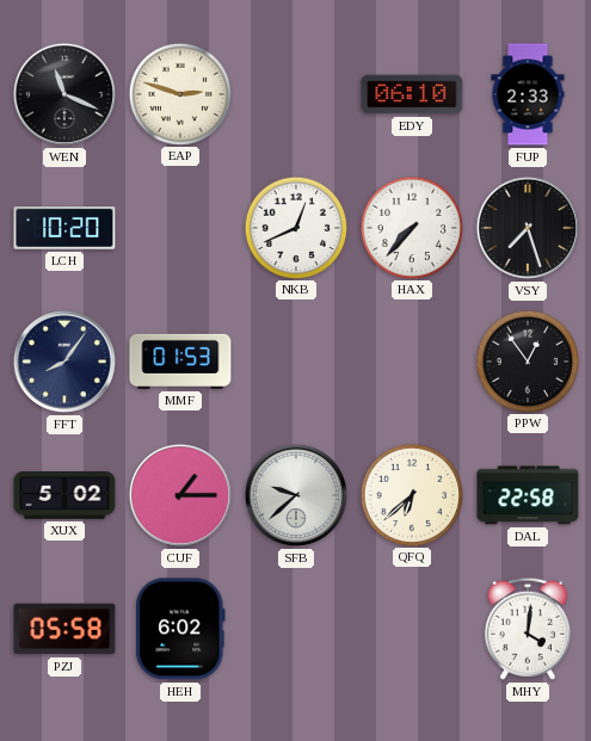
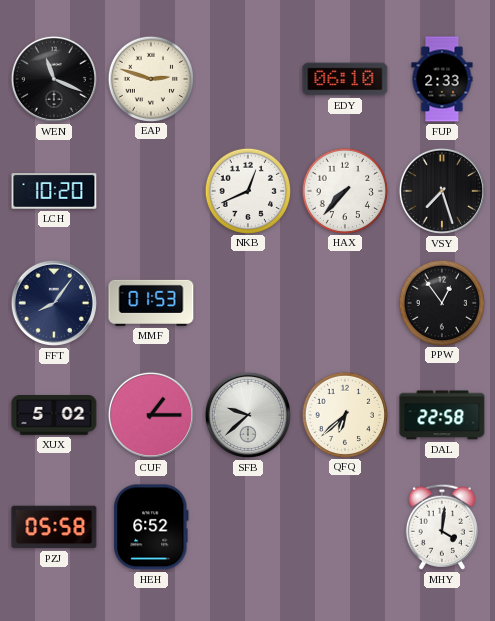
HEH: 6:02 -> 6:52
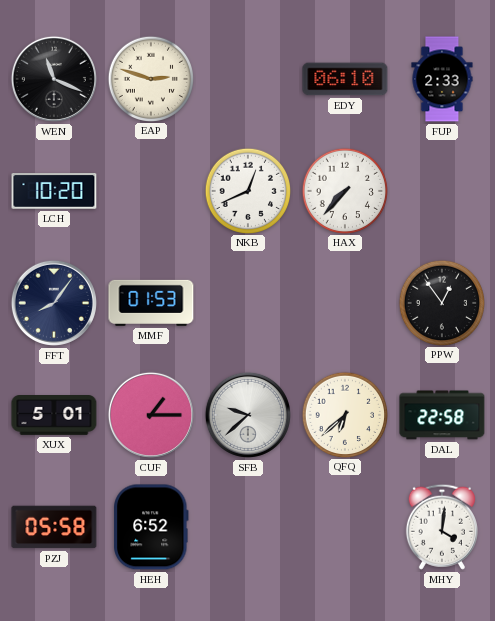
VSY: 7:27 -> none
XUX: 5:02 -> 5:01
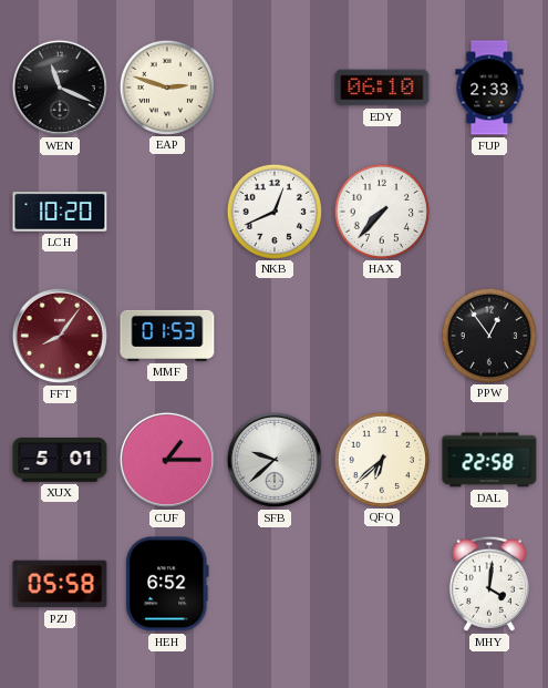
FFT dial: navy -> burgundy
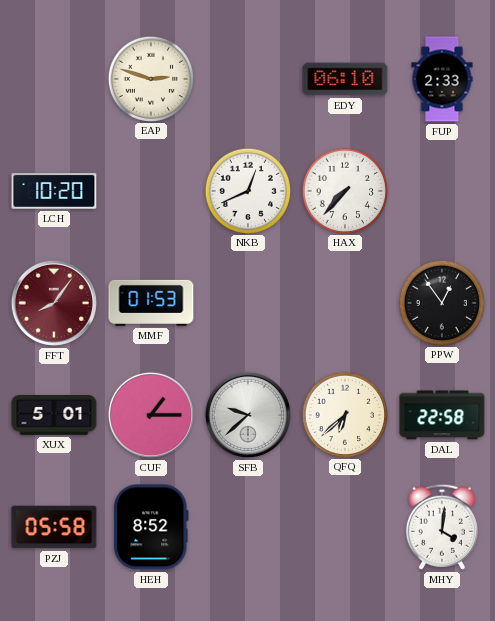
WEN: 11:19 -> none
HEH: 6:52 -> 8:52
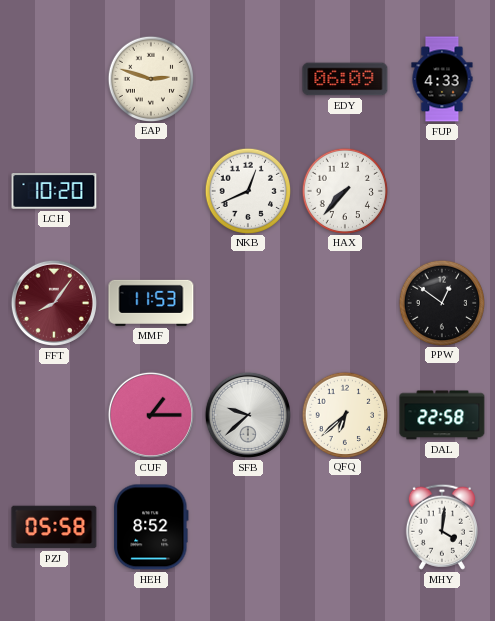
EDY: 06:10 -> 06:09
FUP: 2:33 -> 4:33
MMF: 01:53 -> 11:53
PPW: 12:54 -> 12:51
XUX: 5:01 -> none
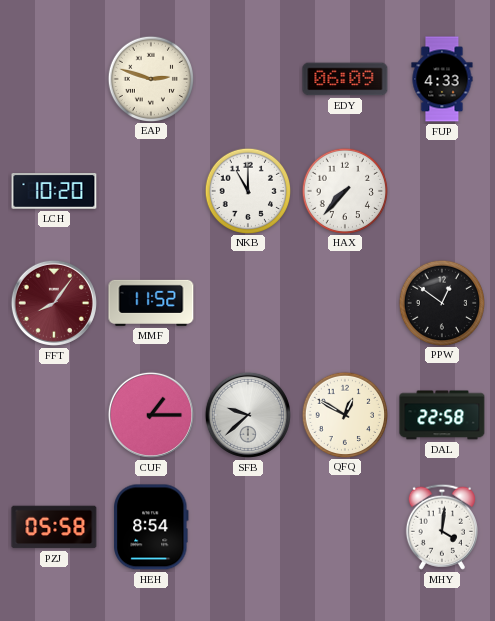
NKB: 12:41 -> 11:00
MMF: 11:53 -> 11:52
QFQ: 6:38 -> 12:50
HEH: 8:52 -> 8:54
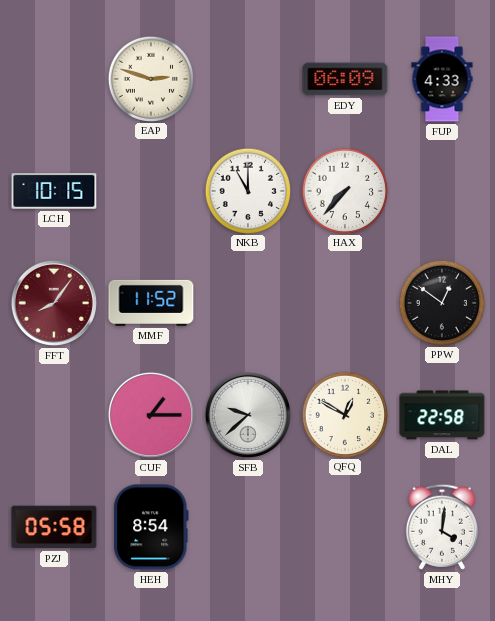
LCH: 10:20 -> 10:15
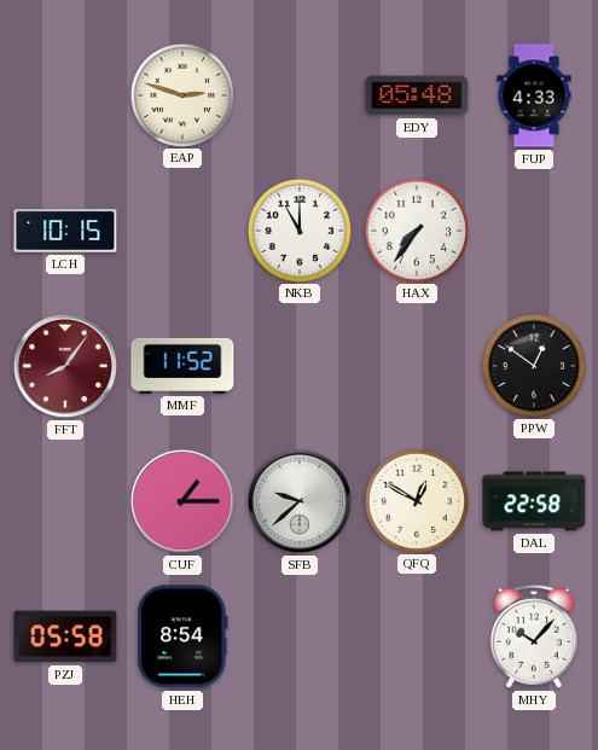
EDY: 06:09 -> 05:48
HAX: 7:37 -> 7:36
MHY: 4:01 -> 10:07
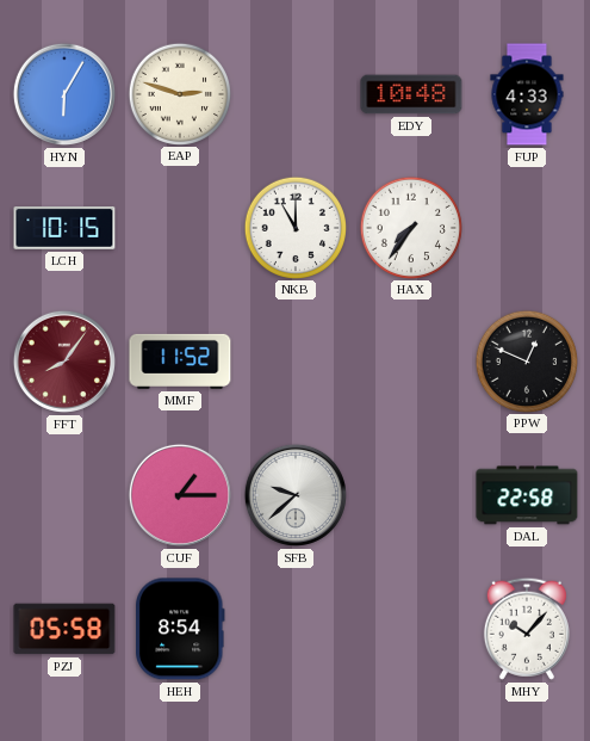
HYN: none -> 6:05
EDY: 05:48 -> 10:48
PPW: 12:51 -> 12:49
QFQ: 12:50 -> none
